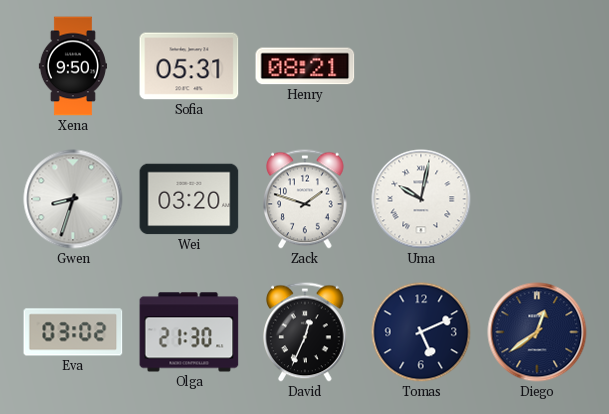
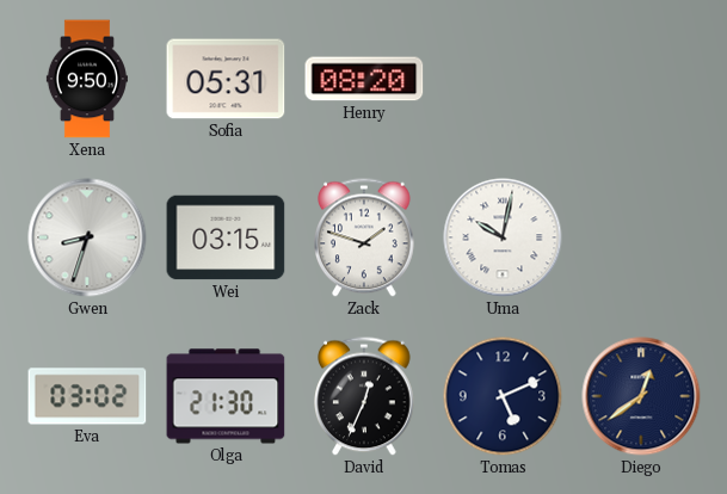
Henry: 08:21 -> 08:20
Wei: 03:20 -> 03:15
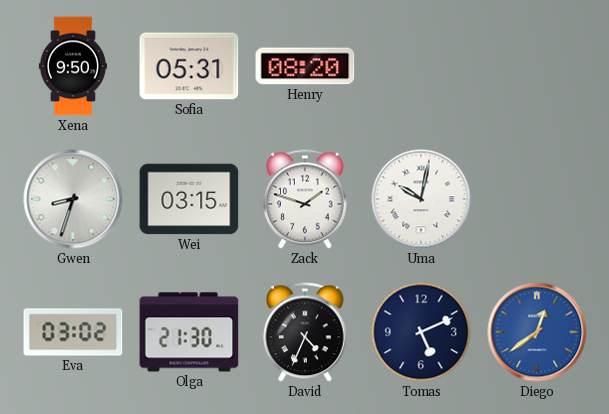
David: 12:34 -> 4:34
Diego dial: navy -> blue
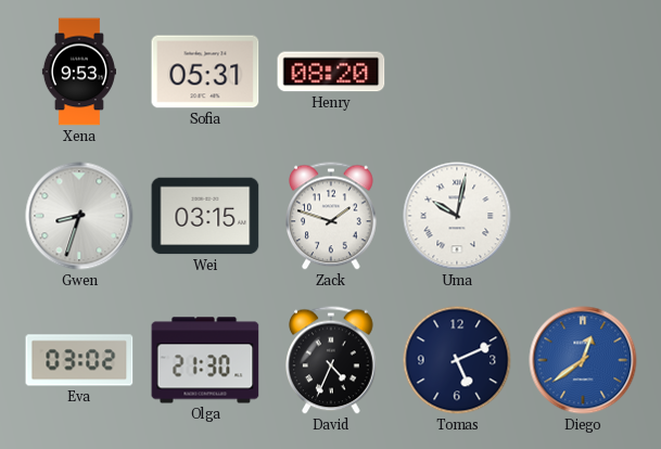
Xena: 9:50 -> 9:53
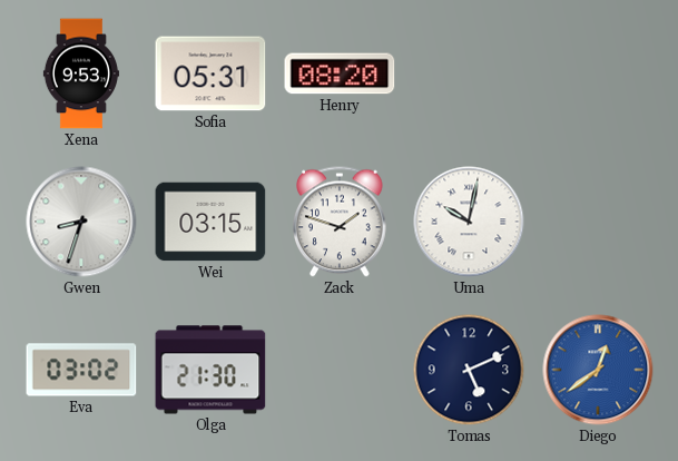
David: 4:34 -> none
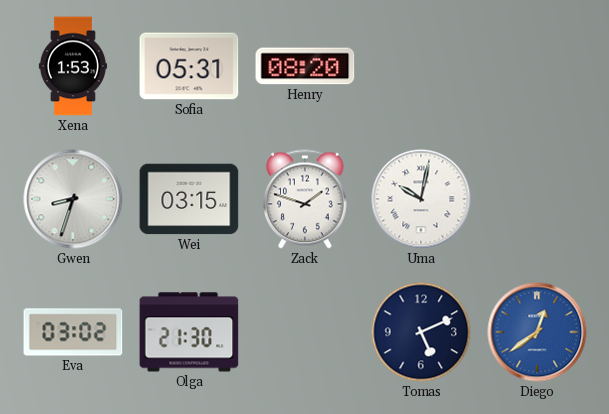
Xena: 9:53 -> 1:53
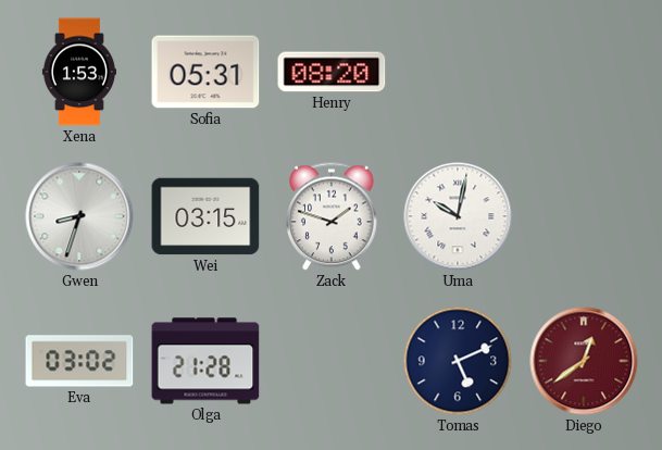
Olga: 21:30 -> 21:28
Diego dial: blue -> burgundy
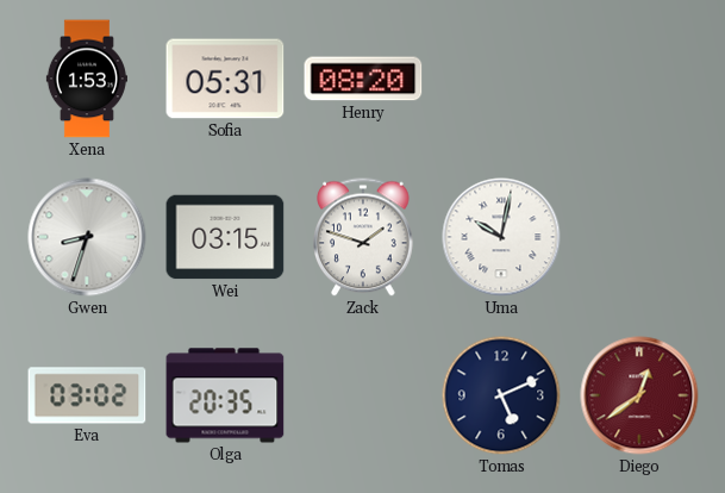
Olga: 21:28 -> 20:35
